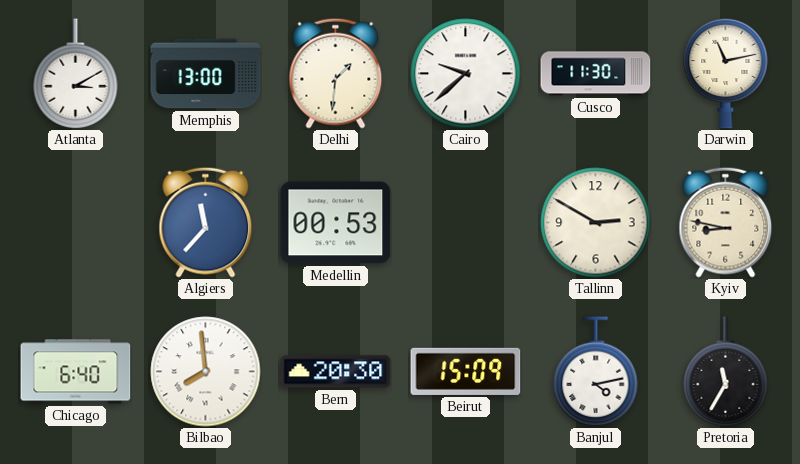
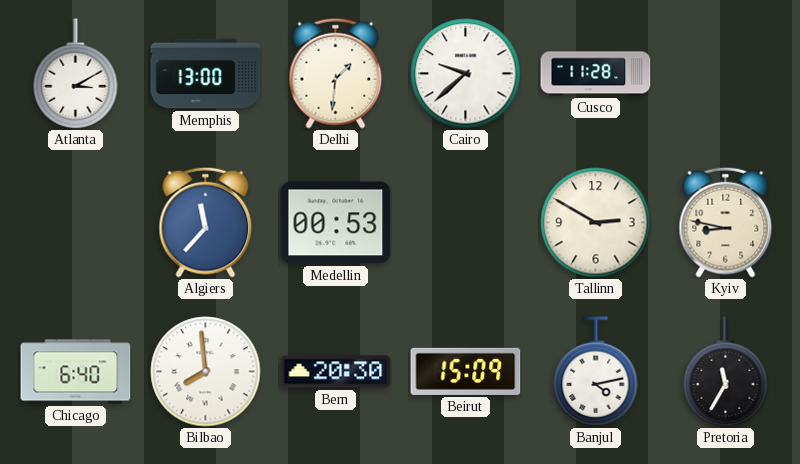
Cusco: 11:30 -> 11:28
Darwin: 11:13 -> none
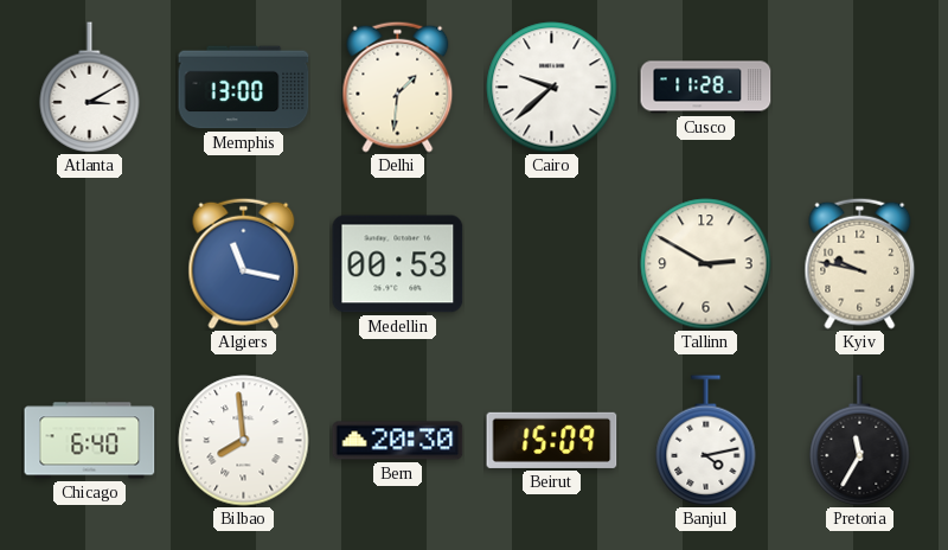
Algiers: 11:37 -> 11:17
Kyiv: 8:47 -> 9:47
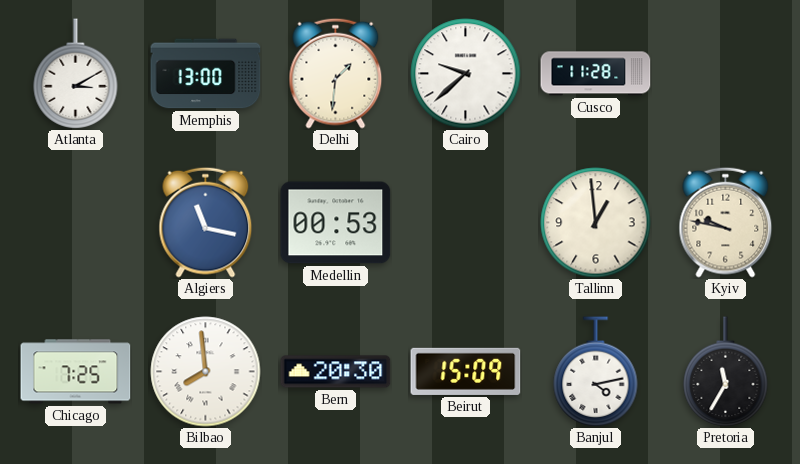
Tallinn: 2:50 -> 12:59
Chicago: 6:40 -> 7:25
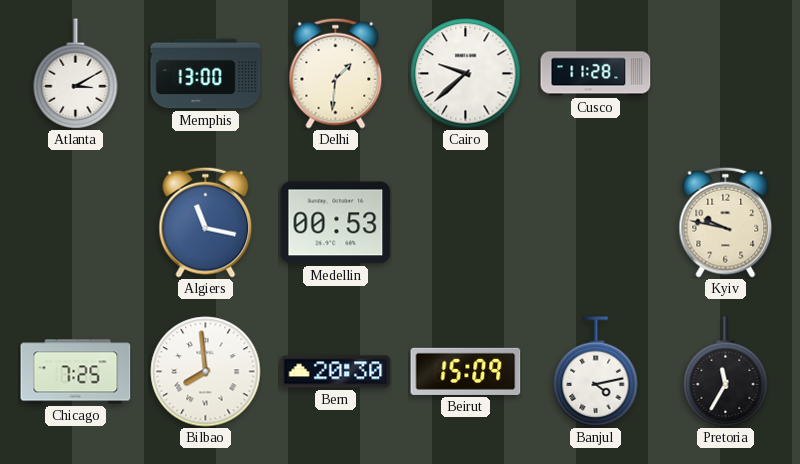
Tallinn: 12:59 -> none
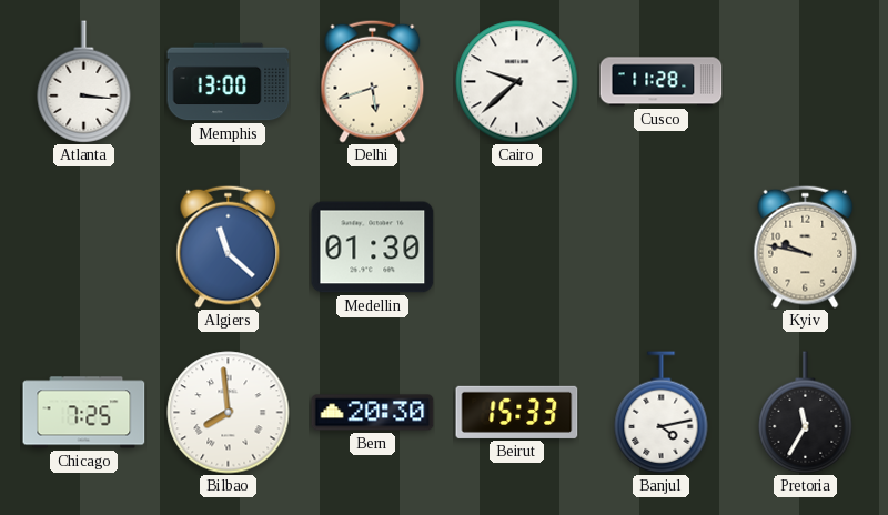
Atlanta: 3:10 -> 3:16
Delhi: 1:31 -> 5:42
Algiers: 11:17 -> 11:22
Medellin: 00:53 -> 01:30
Beirut: 15:09 -> 15:33
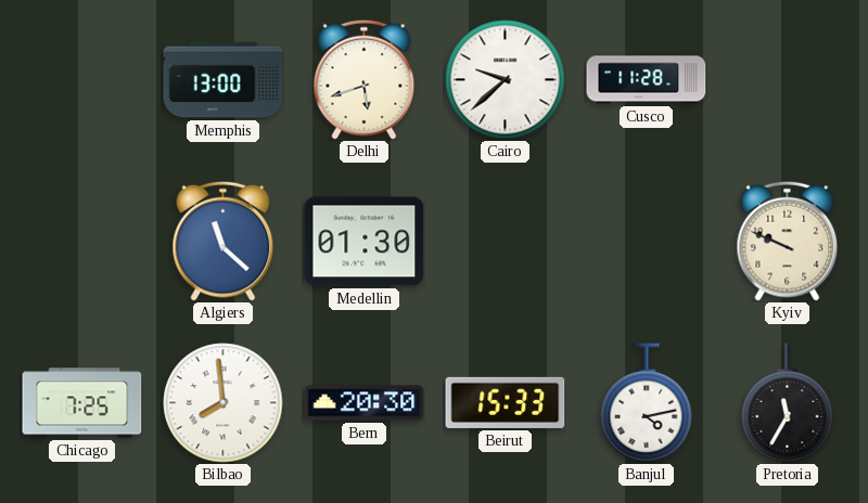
Atlanta: 3:16 -> none
Kyiv: 9:47 -> 9:49
